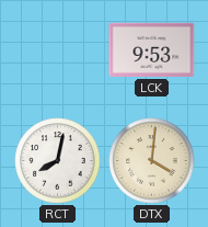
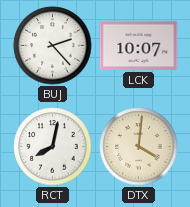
BUJ: none -> 2:23
LCK: 9:53 -> 10:07
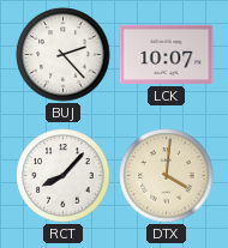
RCT: 8:02 -> 8:07
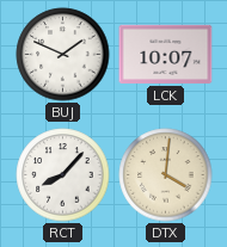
BUJ: 2:23 -> 1:49
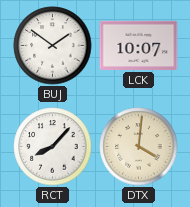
BUJ: 1:49 -> 1:51
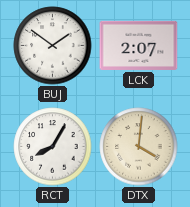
LCK: 10:07 -> 2:07
RCT: 8:07 -> 8:05
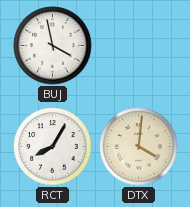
BUJ: 1:51 -> 3:58
LCK: 2:07 -> none
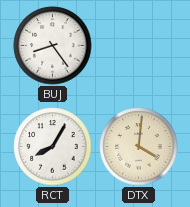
BUJ: 3:58 -> 8:24
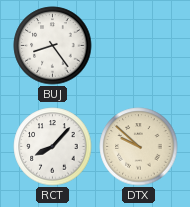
RCT: 8:05 -> 8:07
DTX: 4:01 -> 9:52
